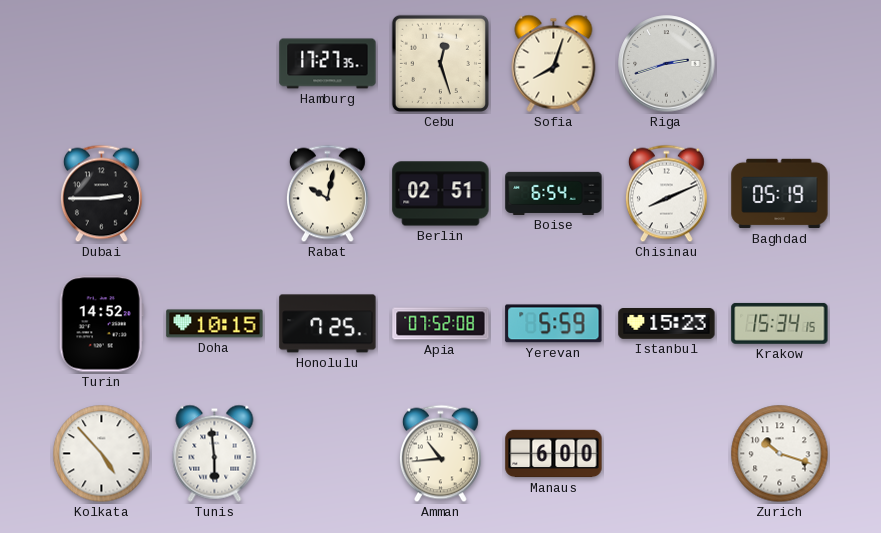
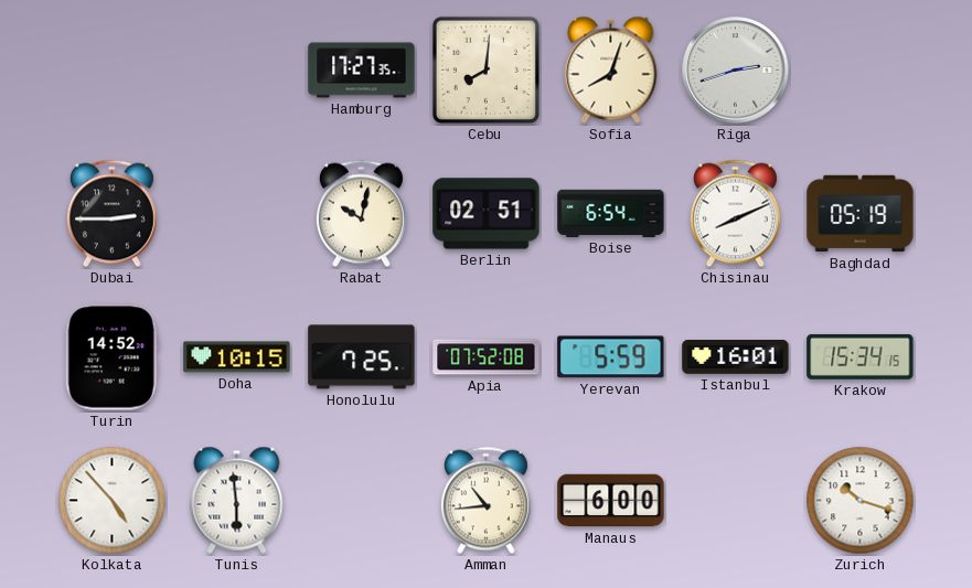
Cebu: 12:27 -> 8:01
Istanbul: 15:23 -> 16:01
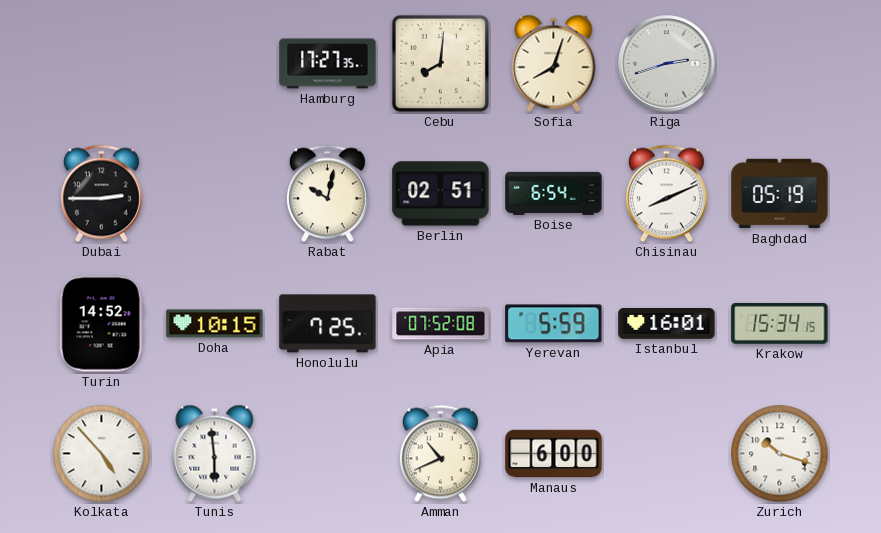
Amman: 10:44 -> 10:41
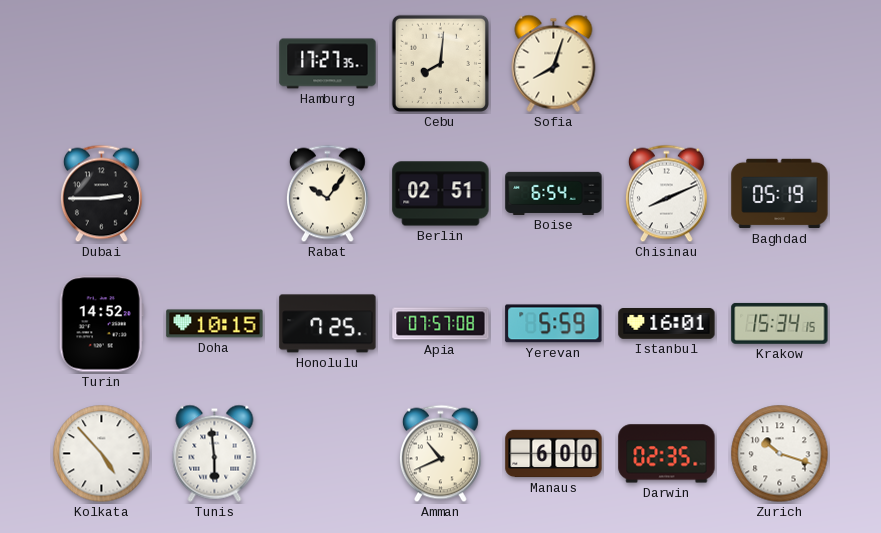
Riga: 2:42 -> none
Rabat: 10:02 -> 10:06
Apia: 07:52 -> 07:57
Darwin: none -> 02:35
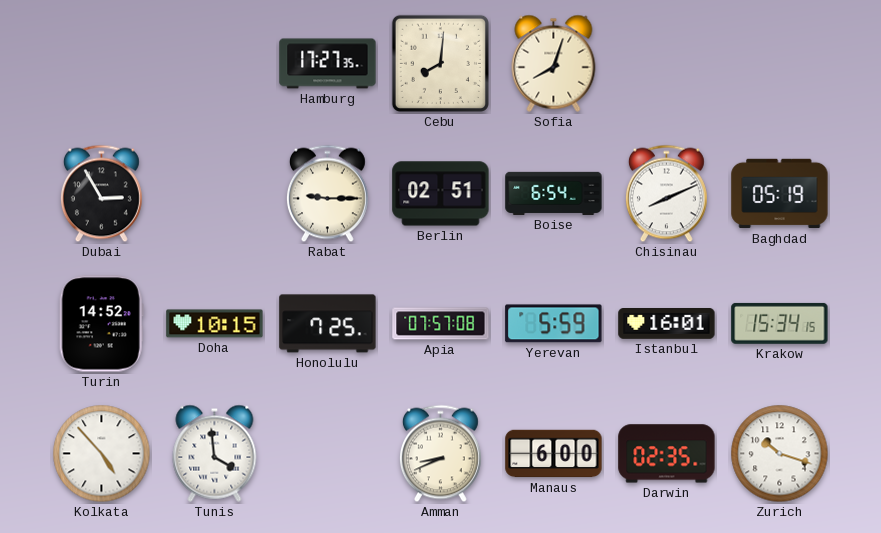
Dubai: 2:45 -> 2:55
Rabat: 10:06 -> 9:15
Tunis: 5:59 -> 3:59
Amman: 10:41 -> 8:41
